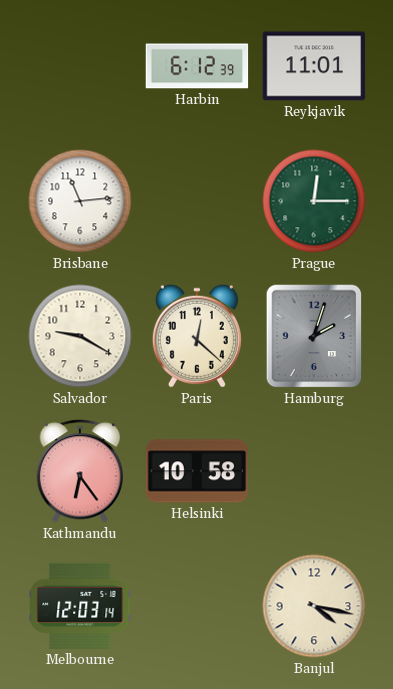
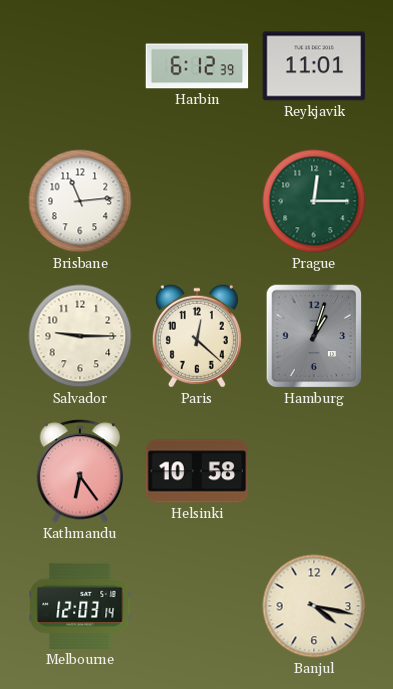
Salvador: 9:20 -> 9:15
Hamburg: 2:03 -> 1:03
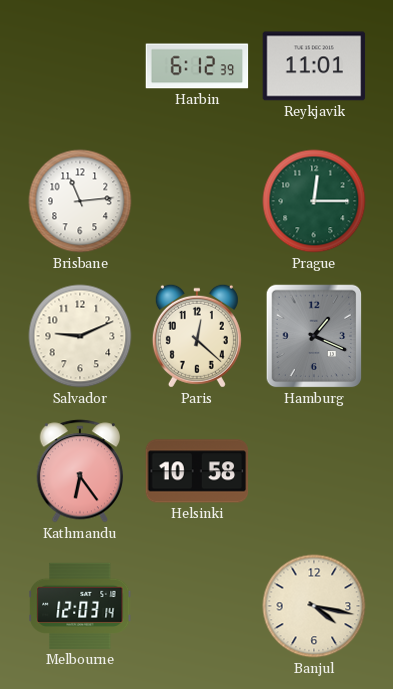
Salvador: 9:15 -> 9:11
Hamburg: 1:03 -> 1:19
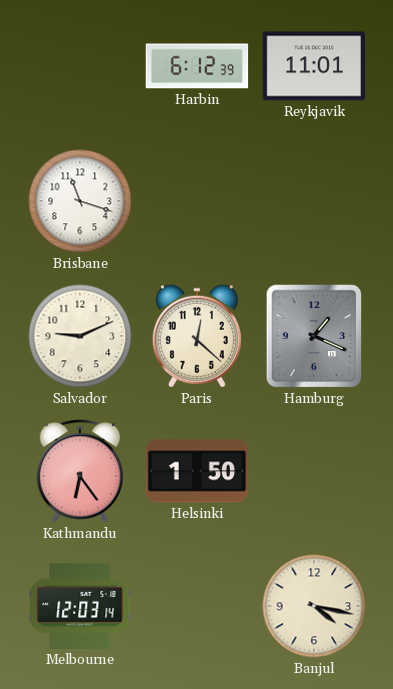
Brisbane: 11:14 -> 11:18
Prague: 12:15 -> none
Helsinki: 10:58 -> 1:50
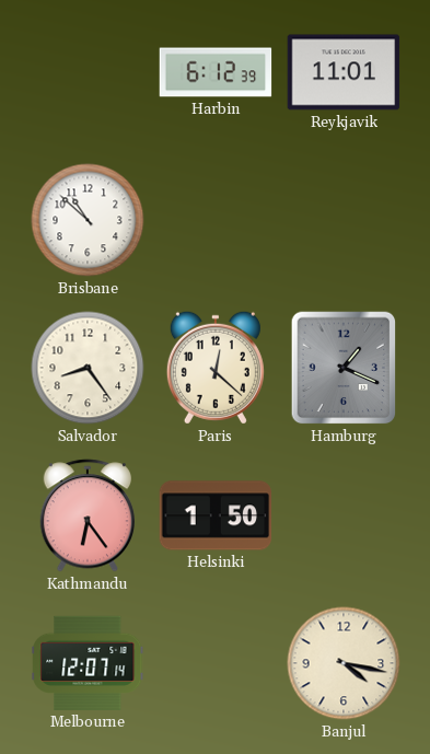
Brisbane: 11:18 -> 10:52
Salvador: 9:11 -> 8:24
Melbourne: 12:03 -> 12:07
